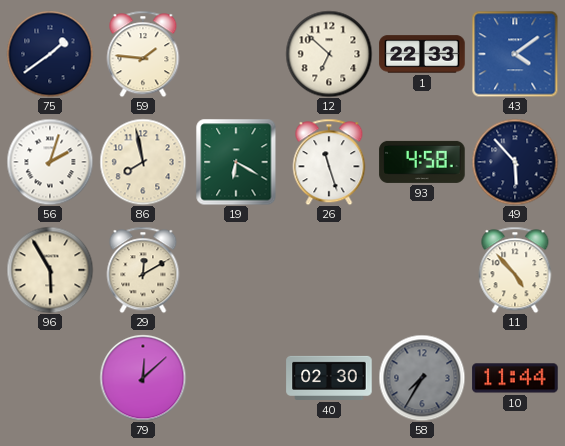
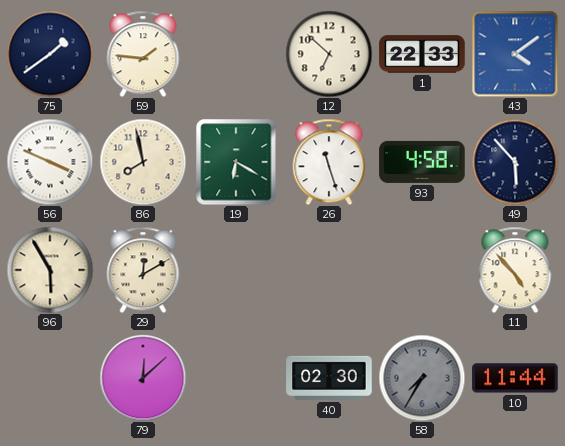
56: 2:03 -> 3:49
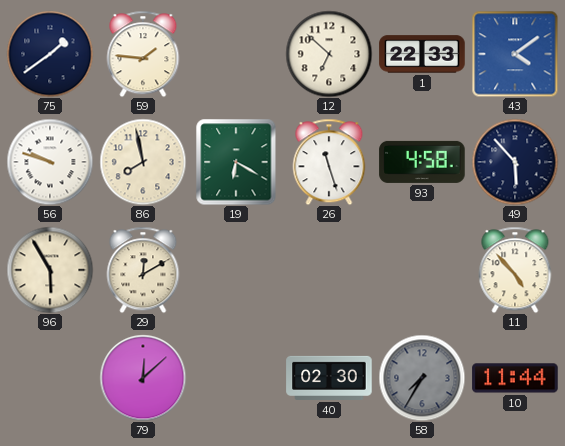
56: 3:49 -> 9:48
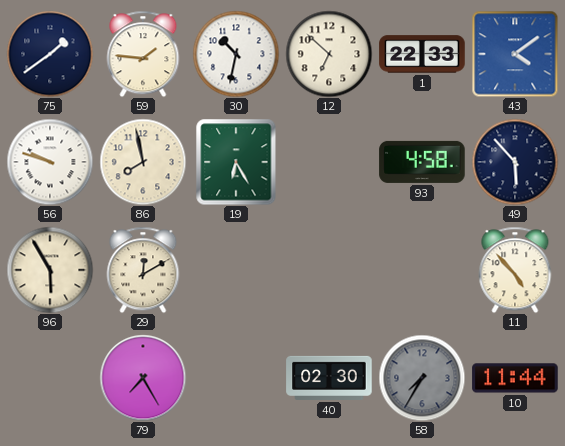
30: none -> 10:32
19: 6:20 -> 6:25
26: 11:27 -> none
79: 12:08 -> 7:25
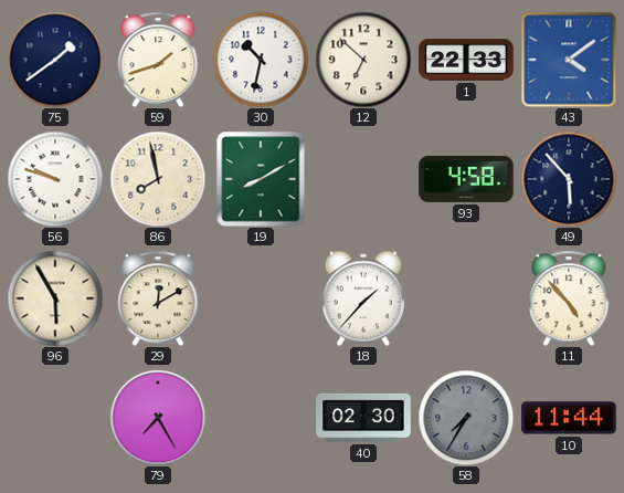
59: 1:46 -> 1:42
19: 6:25 -> 8:10
18: none -> 1:37
